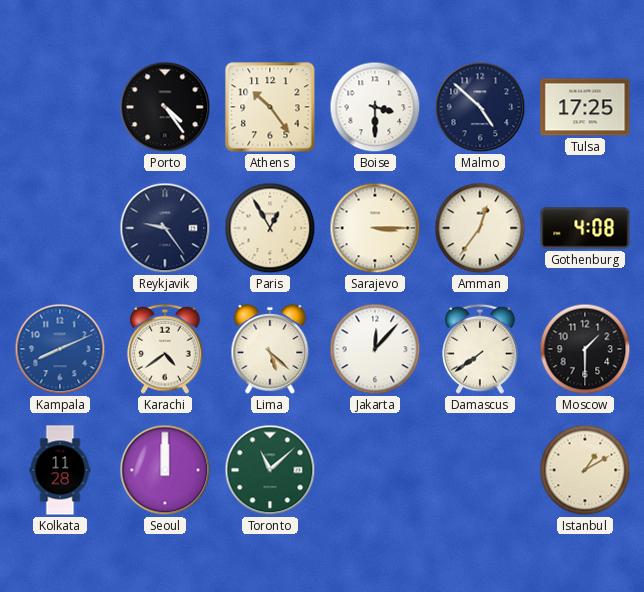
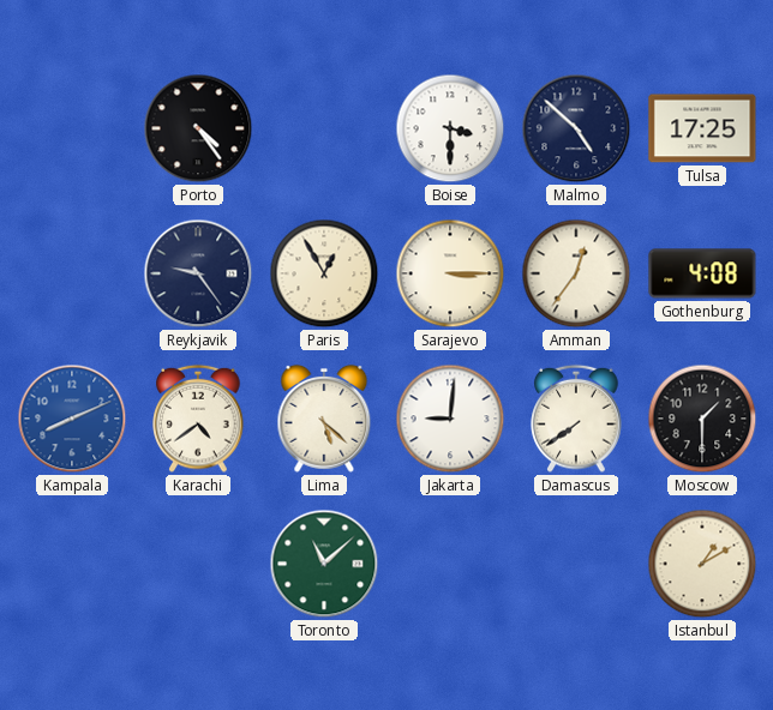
Athens: 10:24 -> none
Jakarta: 12:07 -> 9:01
Kolkata: 11:28 -> none
Seoul: 12:00 -> none
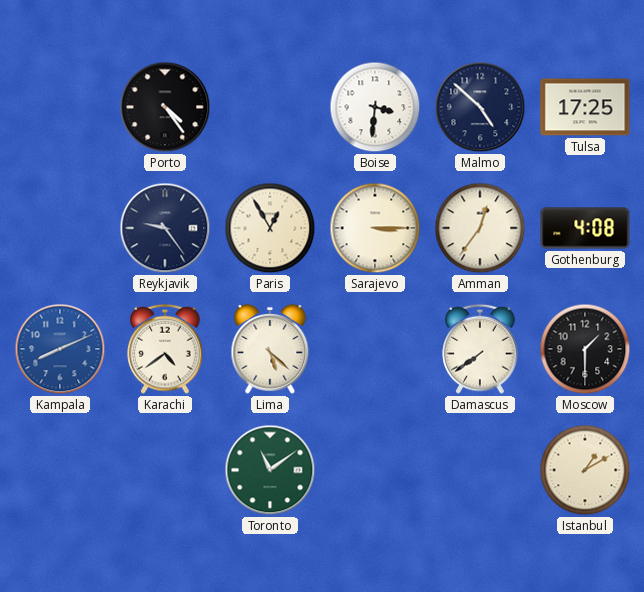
Boise: 3:30 -> 3:31
Jakarta: 9:01 -> none
Toronto: 11:08 -> 11:09
